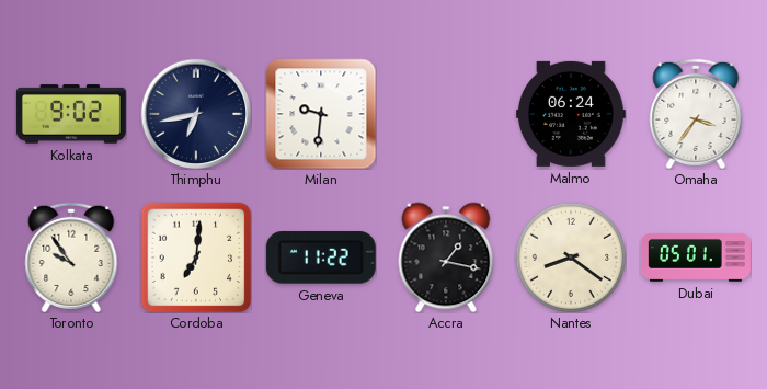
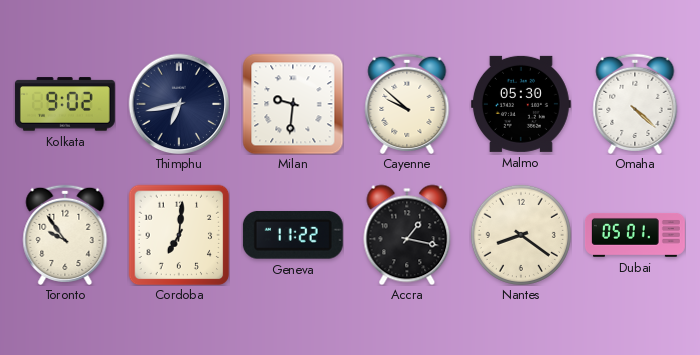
Cayenne: none -> 9:52
Malmo: 06:24 -> 05:30
Omaha: 3:36 -> 4:22
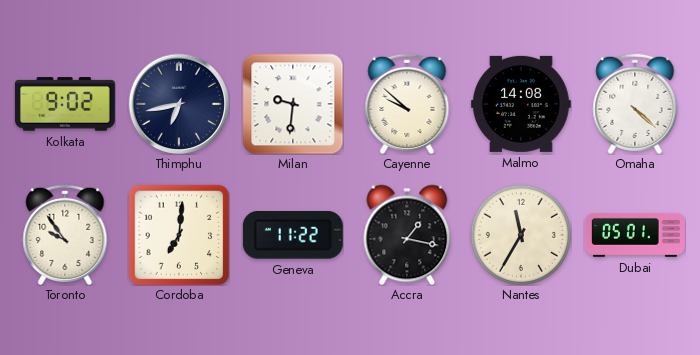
Malmo: 05:30 -> 14:08
Nantes: 8:21 -> 11:35
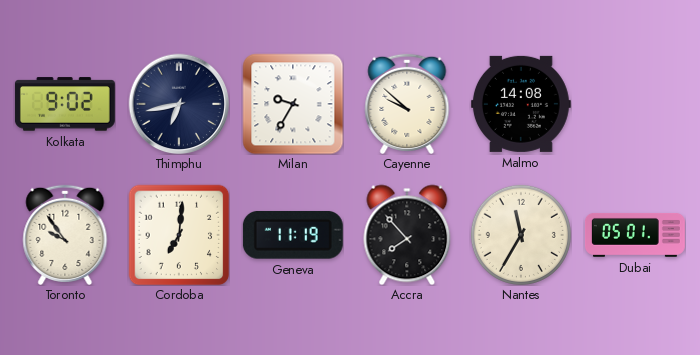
Milan: 9:31 -> 9:35
Omaha: 4:22 -> none
Geneva: 11:22 -> 11:19
Accra: 1:17 -> 7:53
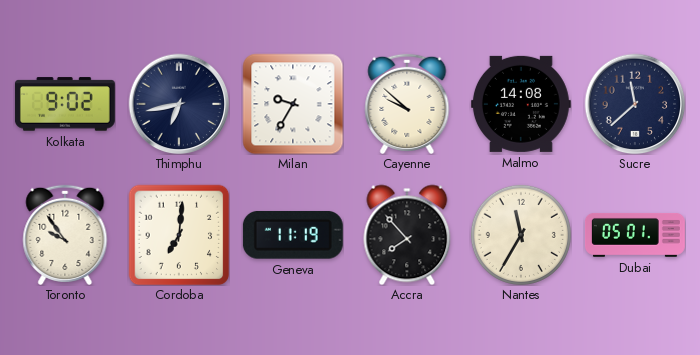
Sucre: none -> 11:38
